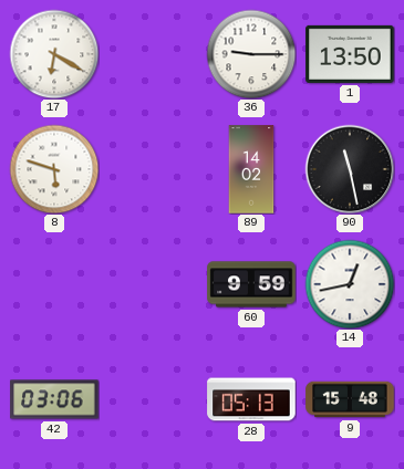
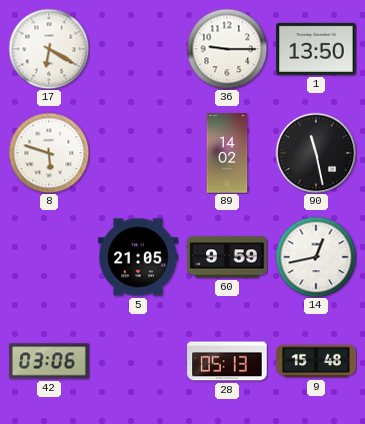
5: none -> 21:05
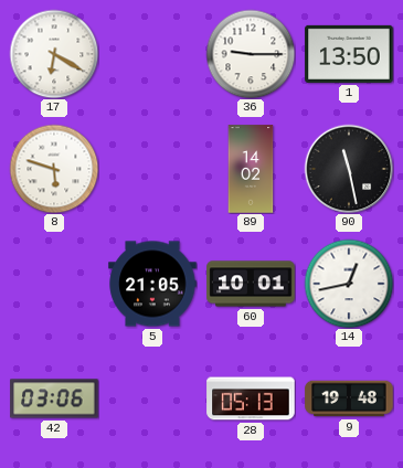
60: 9:59 -> 10:01
9: 15:48 -> 19:48
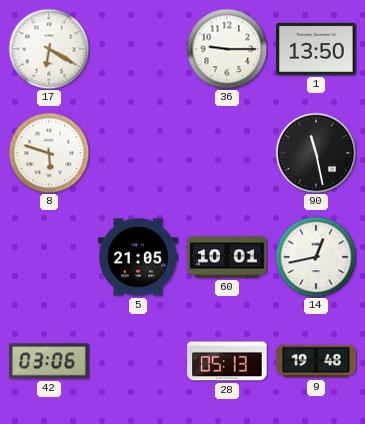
89: 14:02 -> none
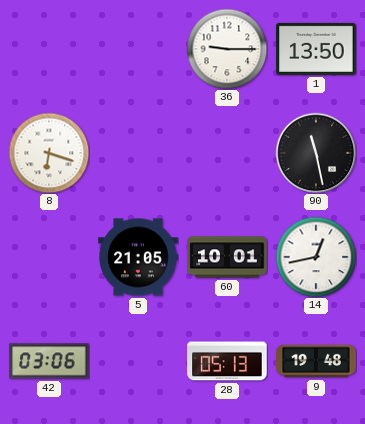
17: 6:20 -> none
8: 5:48 -> 6:18
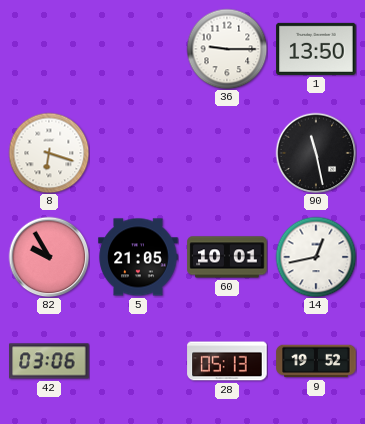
82: none -> 9:55
9: 19:48 -> 19:52
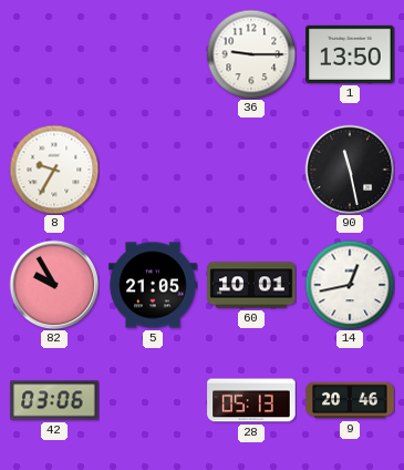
8: 6:18 -> 9:35
9: 19:52 -> 20:46
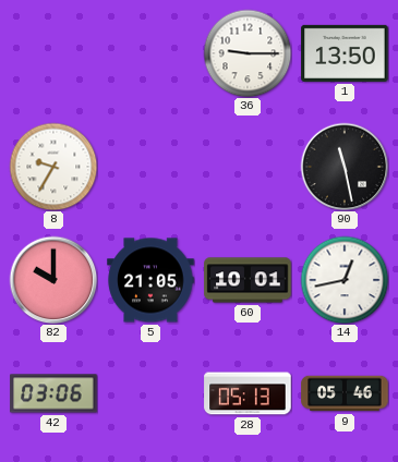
82: 9:55 -> 10:00
9: 20:46 -> 05:46
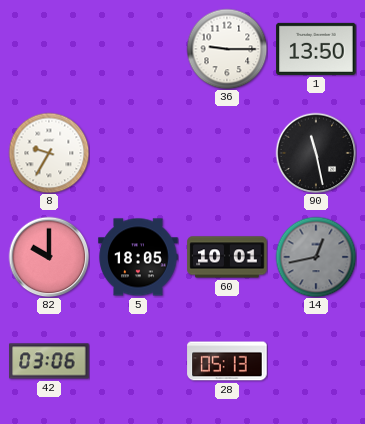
5: 21:05 -> 18:05
14 dial: white -> grey
9: 05:46 -> none
